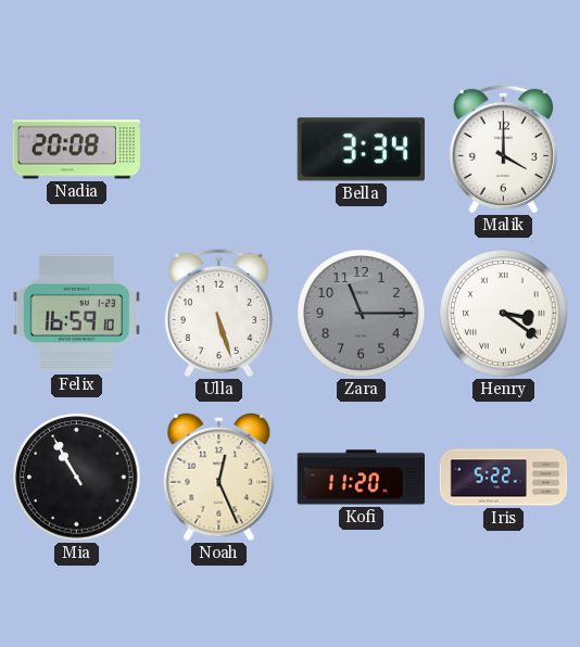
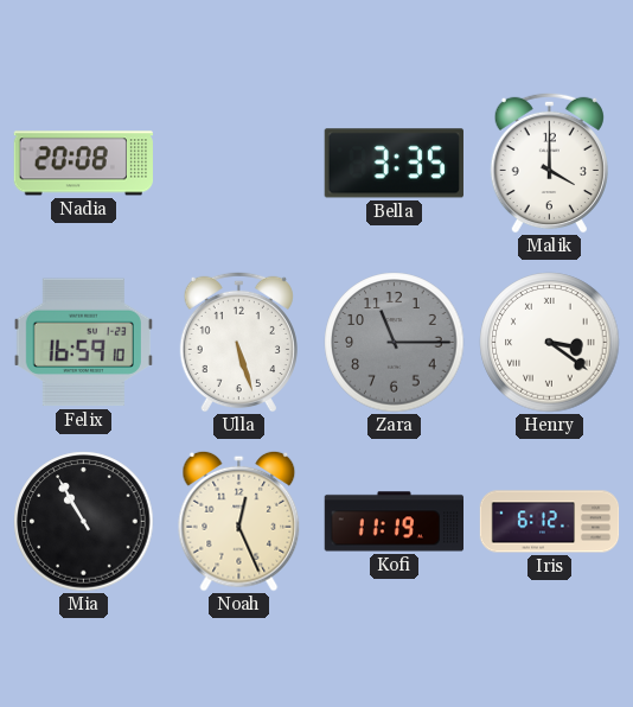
Bella: 3:34 -> 3:35
Kofi: 11:20 -> 11:19
Iris: 5:22 -> 6:12
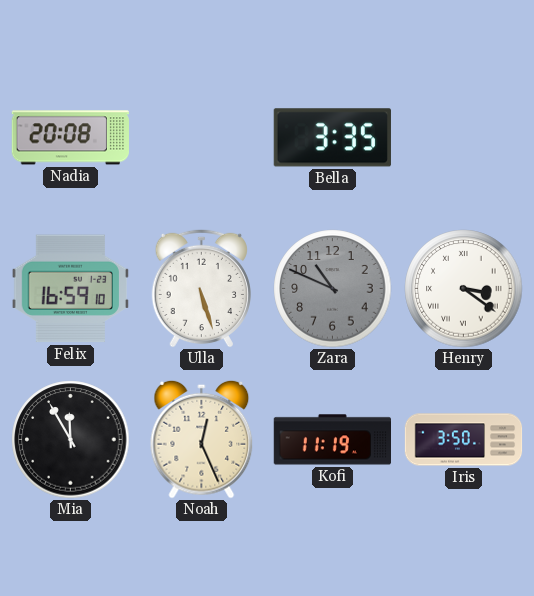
Malik: 4:00 -> none
Zara: 11:15 -> 10:49
Mia: 10:55 -> 11:55
Iris: 6:12 -> 3:50
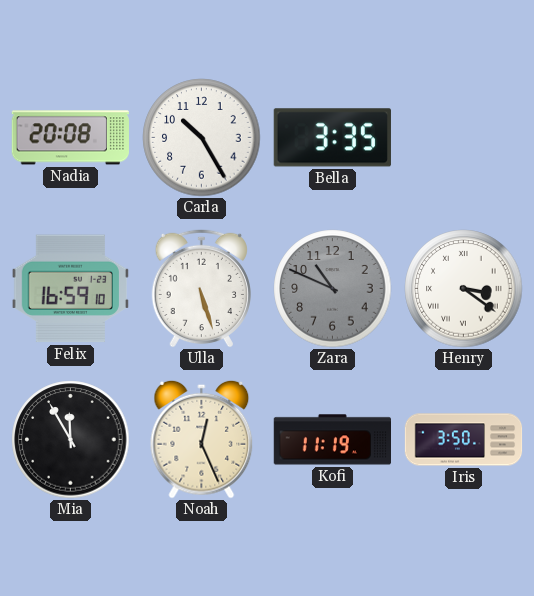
Carla: none -> 10:25
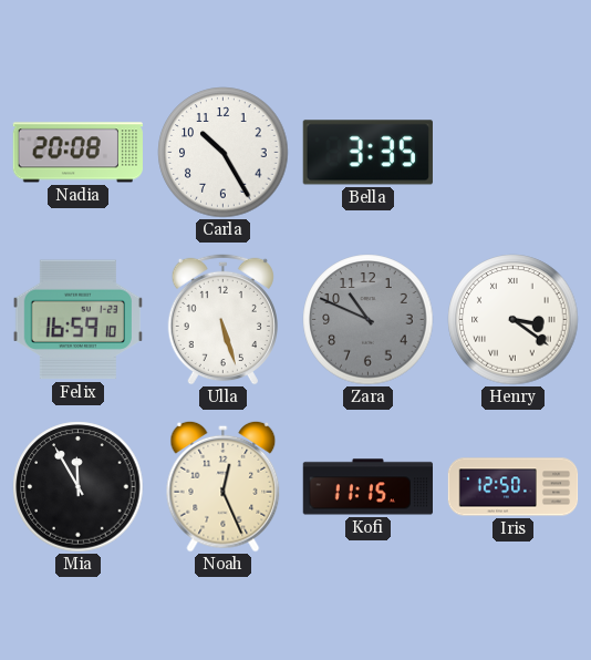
Kofi: 11:19 -> 11:15
Iris: 3:50 -> 12:50
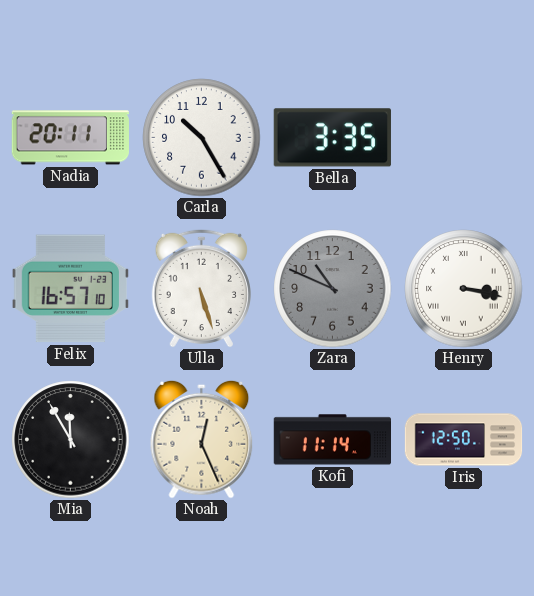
Nadia: 20:08 -> 20:11
Felix: 16:59 -> 16:57
Henry: 3:21 -> 3:17
Kofi: 11:15 -> 11:14
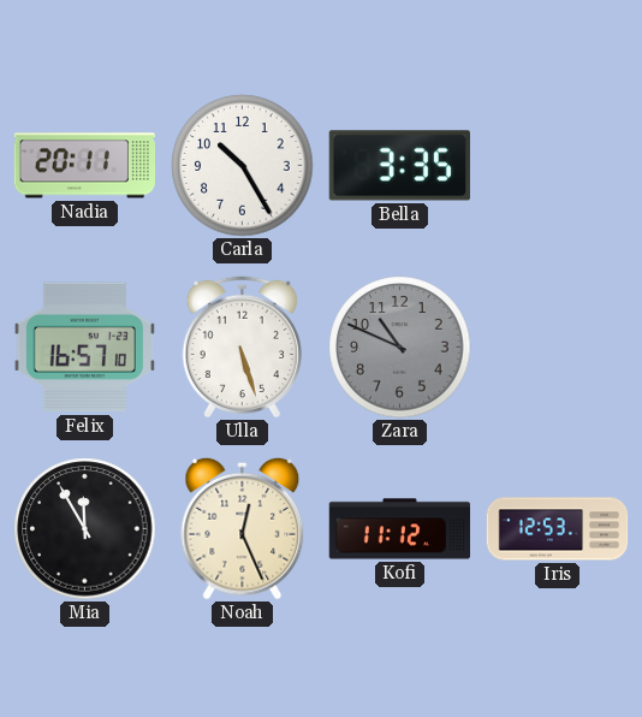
Henry: 3:17 -> none
Kofi: 11:14 -> 11:12
Iris: 12:50 -> 12:53
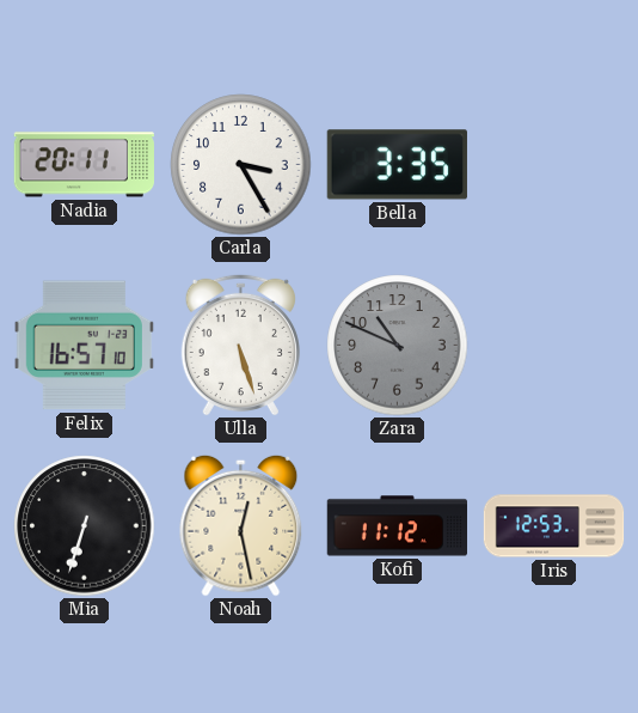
Carla: 10:25 -> 3:25
Mia: 11:55 -> 6:33
Noah: 12:26 -> 12:28
